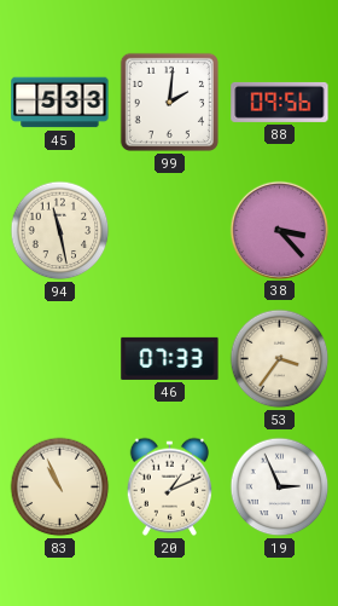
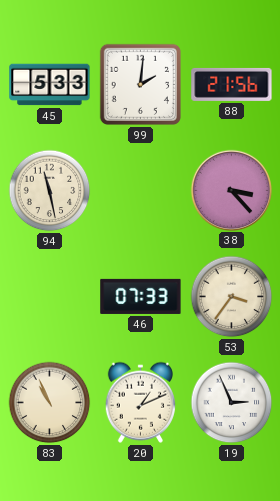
88: 09:56 -> 21:56
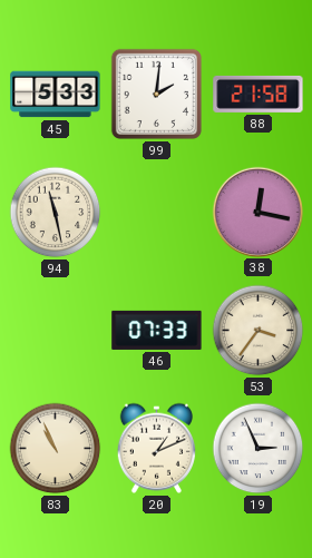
88: 21:56 -> 21:58
38: 3:23 -> 12:17
